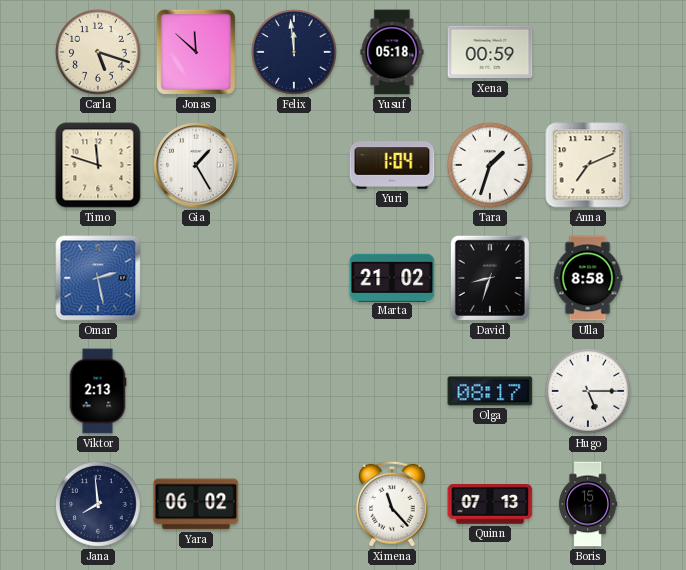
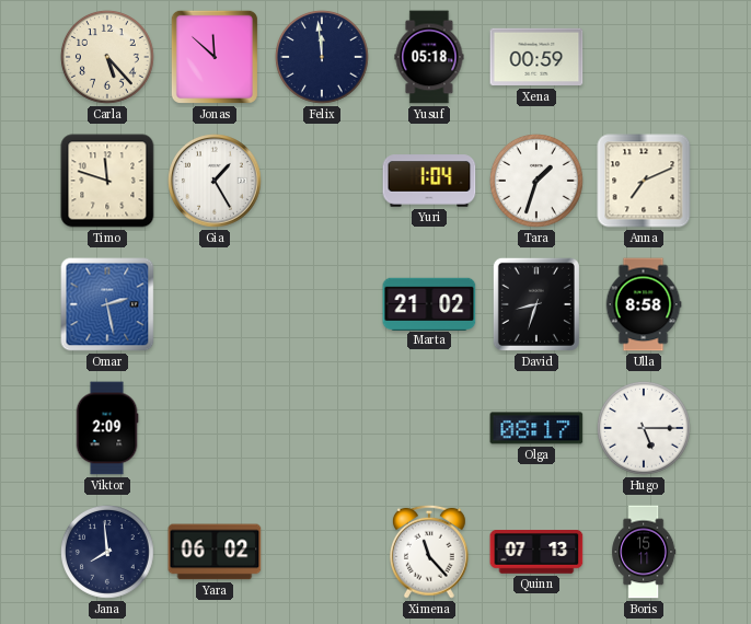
Carla: 5:18 -> 5:23
Viktor: 2:13 -> 2:09
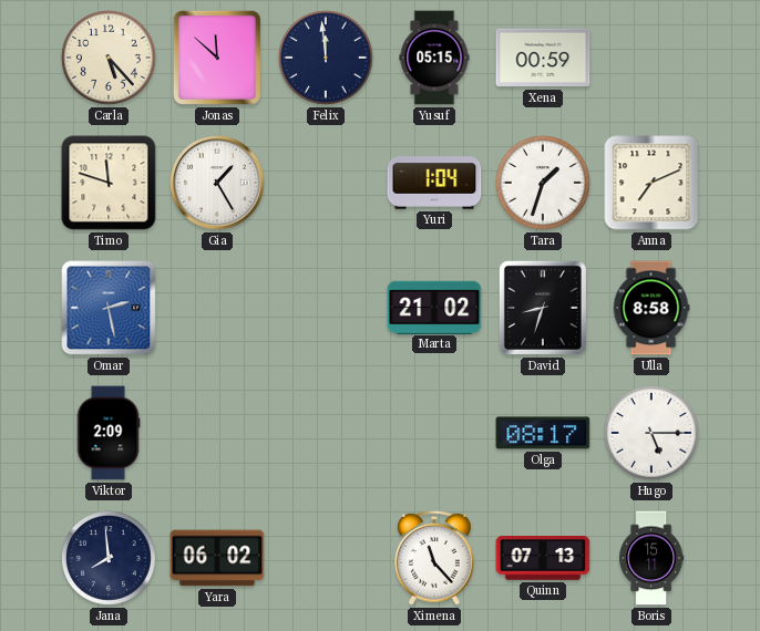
Yusuf: 05:18 -> 05:15
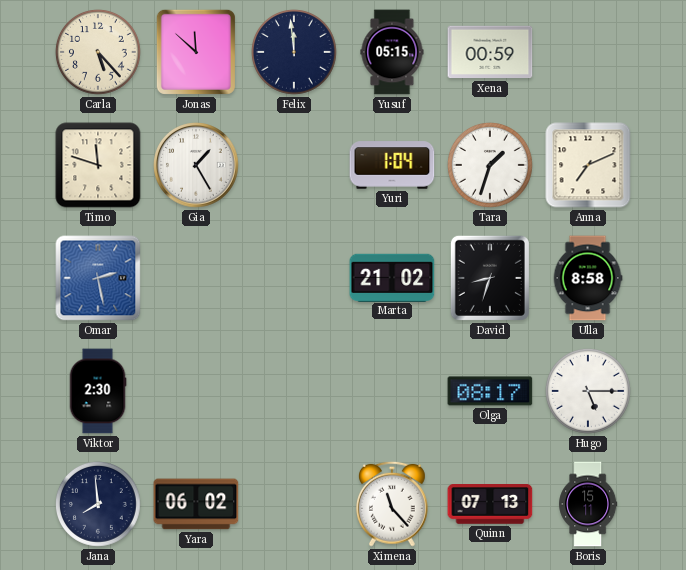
Viktor: 2:09 -> 2:30
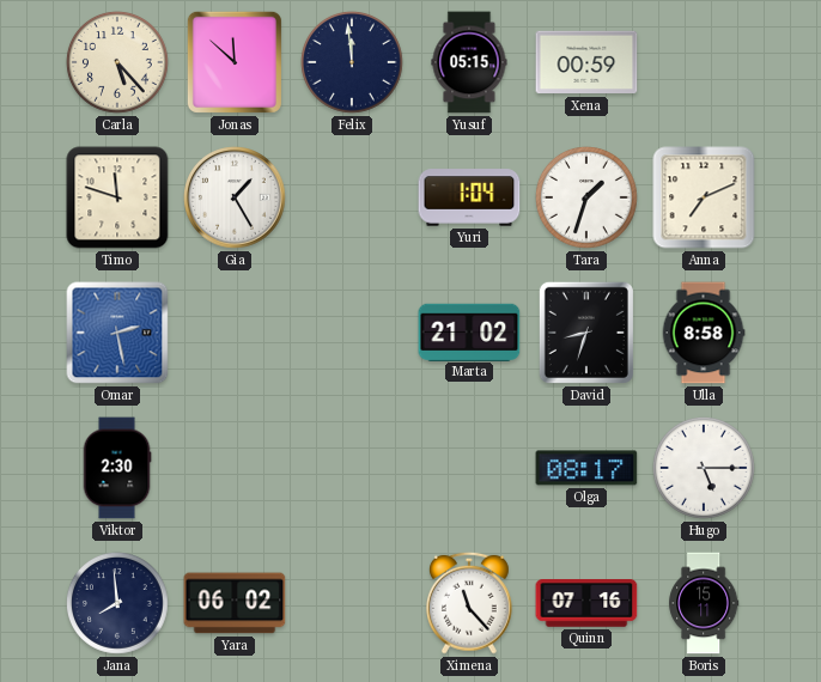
Quinn: 07:13 -> 07:16
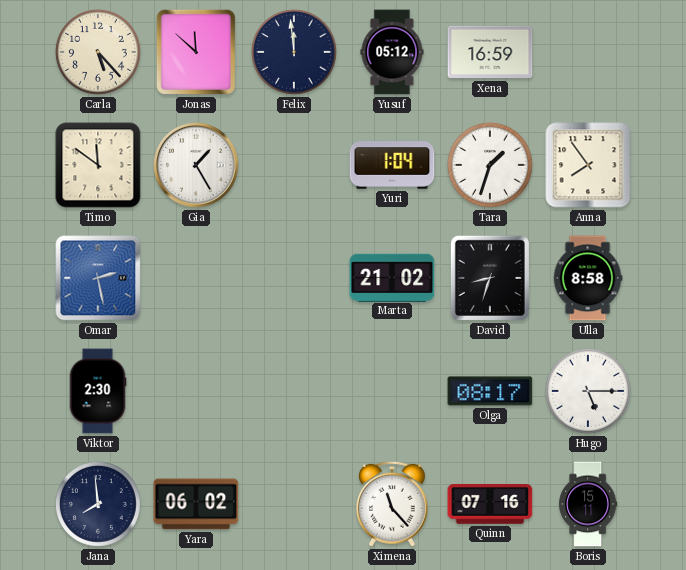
Yusuf: 05:15 -> 05:12
Xena: 00:59 -> 16:59
Timo: 11:48 -> 11:51
Anna: 7:11 -> 7:54
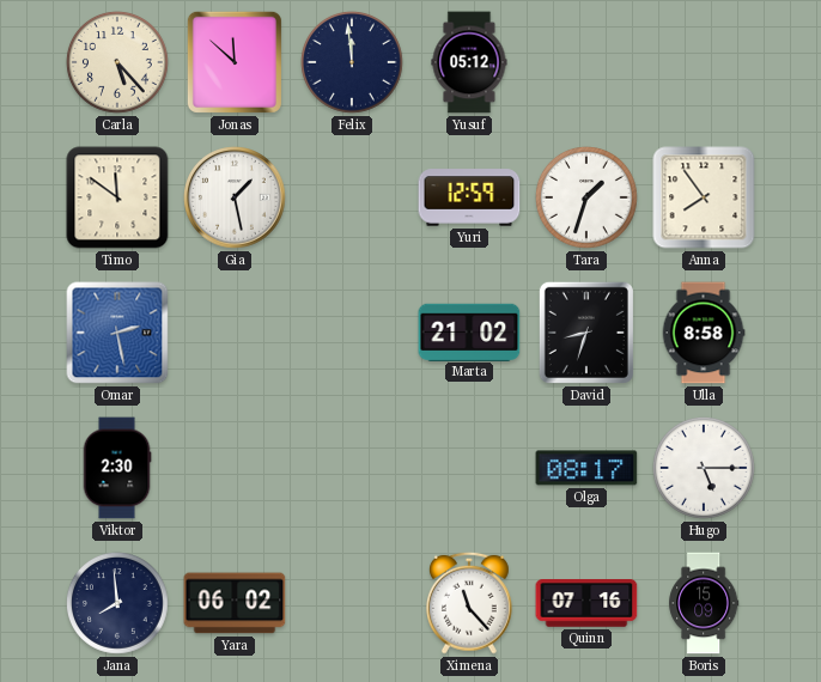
Xena: 16:59 -> none
Gia: 1:25 -> 1:28
Yuri: 1:04 -> 12:59
Boris: 15:11 -> 15:09
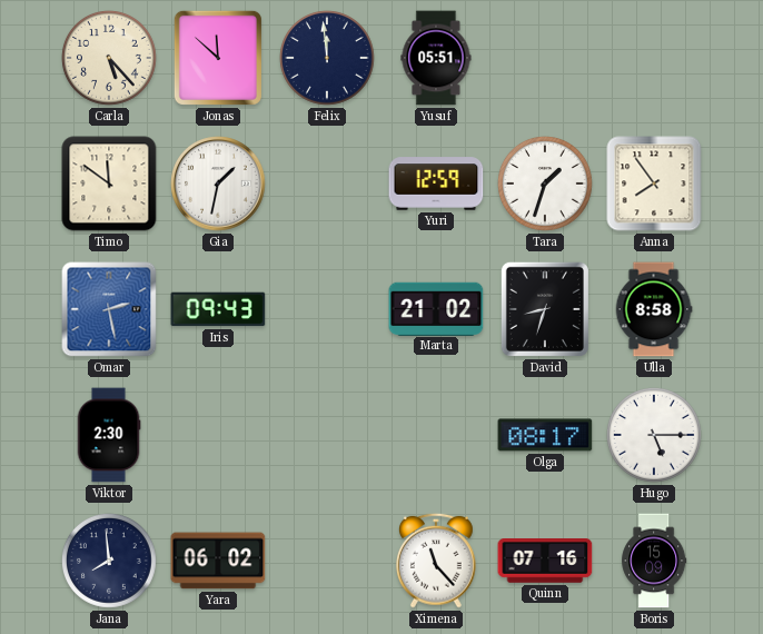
Yusuf: 05:12 -> 05:51
Gia: 1:28 -> 1:32
Iris: none -> 09:43
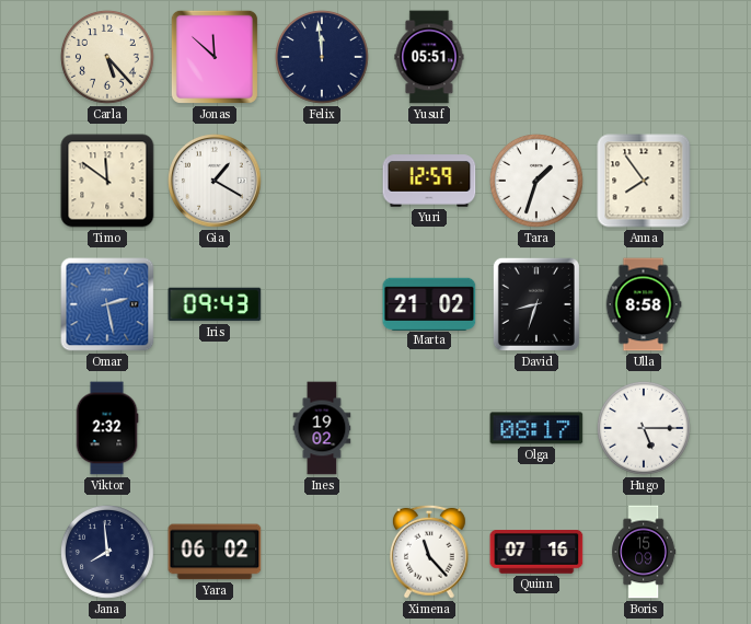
Gia: 1:32 -> 1:20
Viktor: 2:30 -> 2:32
Ines: none -> 19:02
